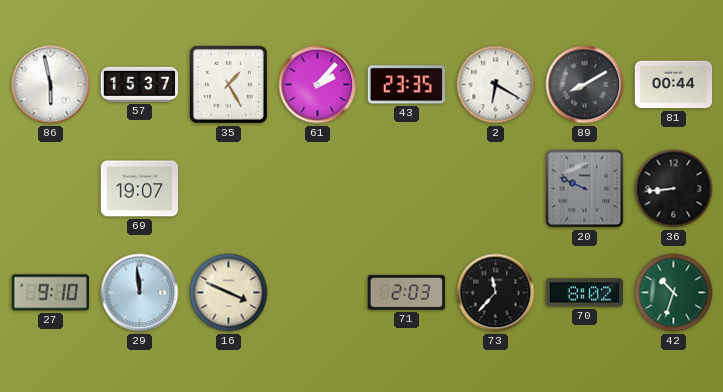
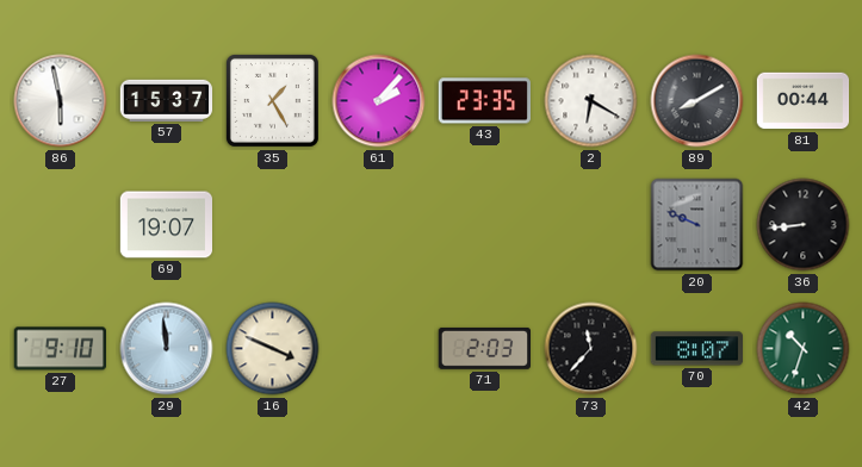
70: 8:02 -> 8:07
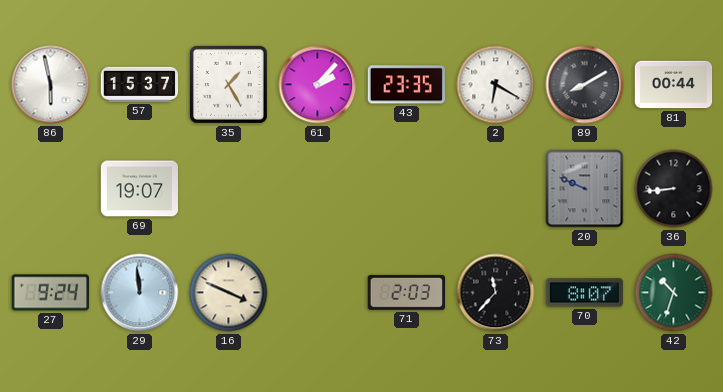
27: 9:10 -> 9:24
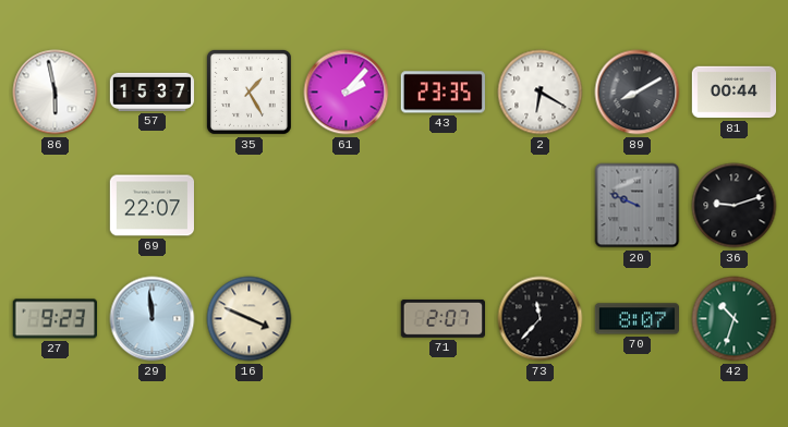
69: 19:07 -> 22:07
36: 8:44 -> 9:12
27: 9:24 -> 9:23
71: 2:03 -> 2:07
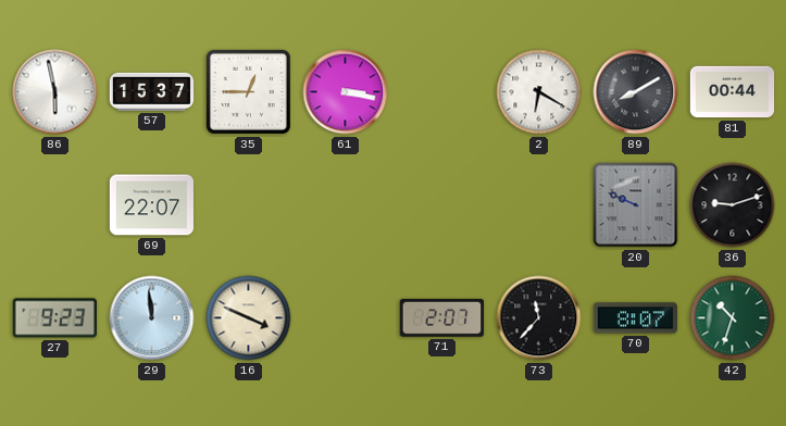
35: 1:25 -> 12:45
61: 2:07 -> 3:17
43: 23:35 -> none
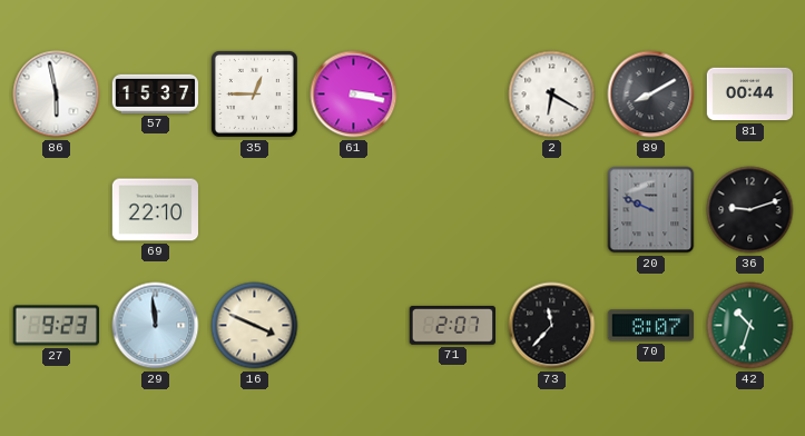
69: 22:07 -> 22:10
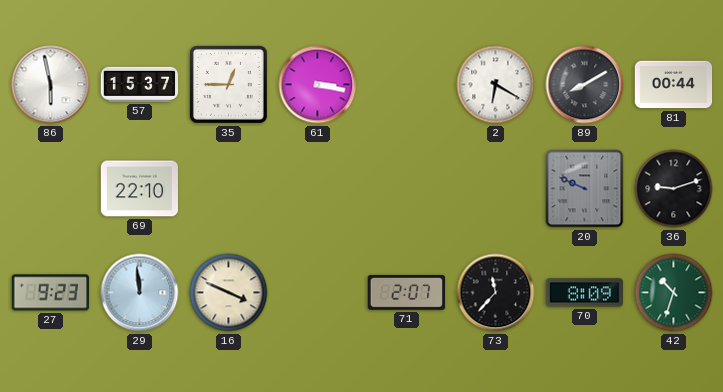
70: 8:07 -> 8:09
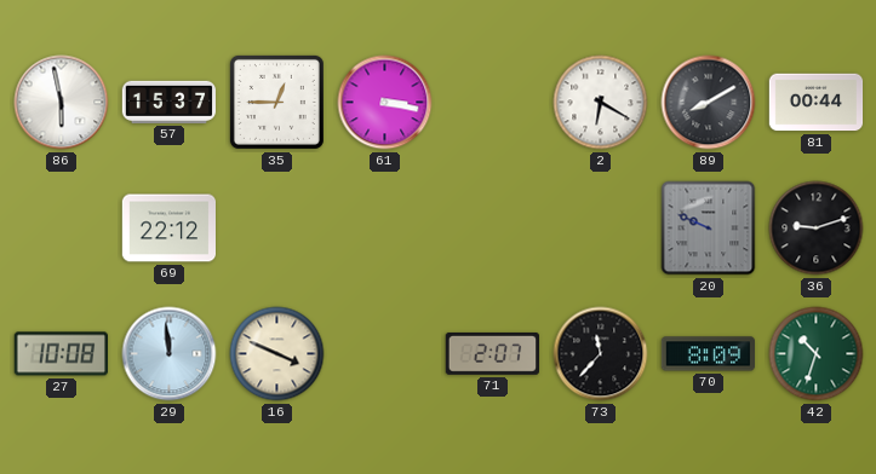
69: 22:10 -> 22:12
27: 9:23 -> 10:08
